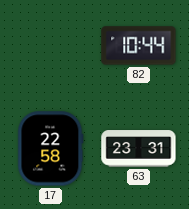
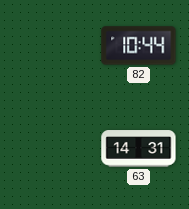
17: 22:58 -> none
63: 23:31 -> 14:31
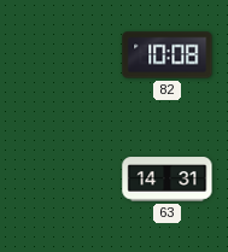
82: 10:44 -> 10:08
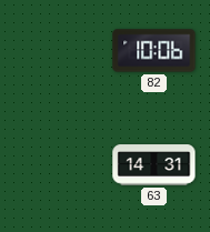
82: 10:08 -> 10:06
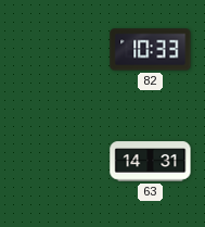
82: 10:06 -> 10:33
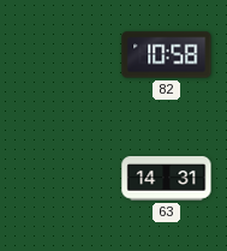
82: 10:33 -> 10:58
